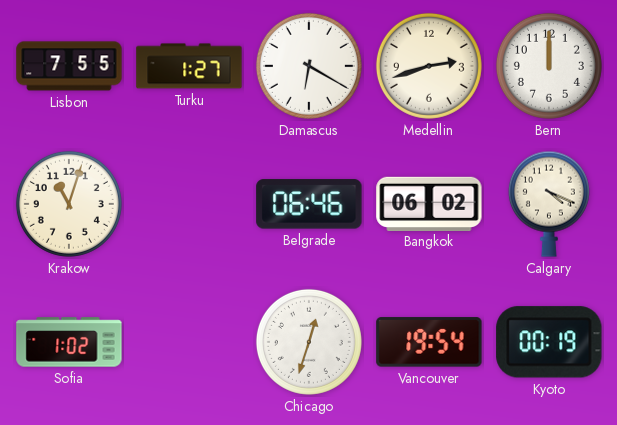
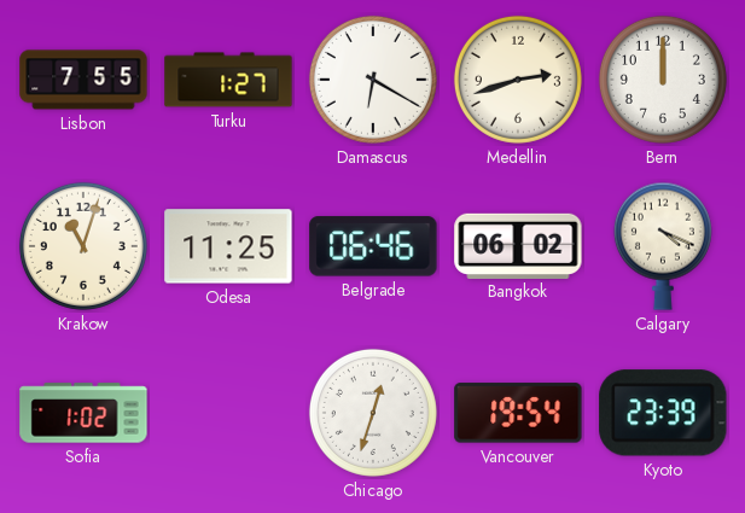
Odesa: none -> 11:25
Kyoto: 00:19 -> 23:39
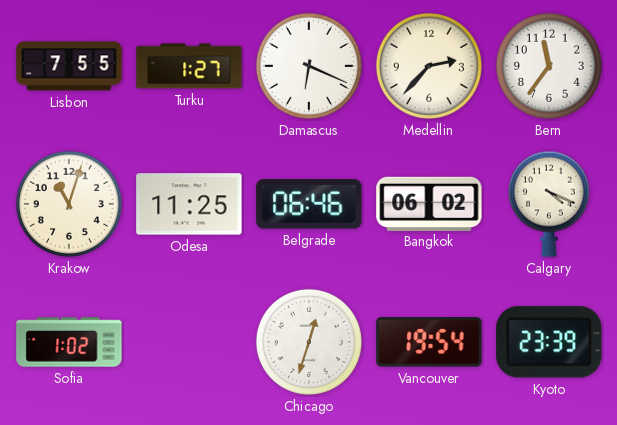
Damascus: 6:20 -> 6:19
Medellin: 2:42 -> 2:37
Bern: 12:00 -> 11:36
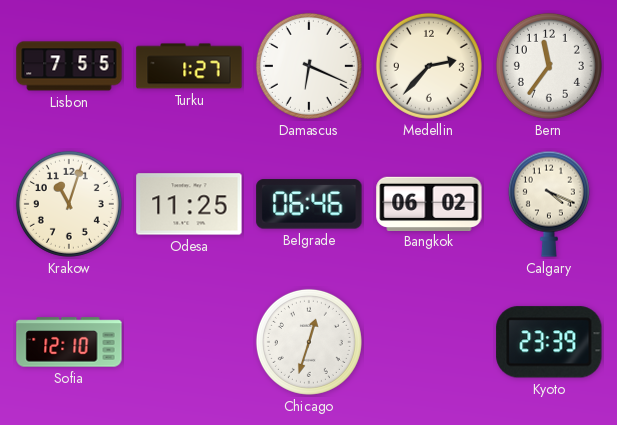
Sofia: 1:02 -> 12:10
Vancouver: 19:54 -> none
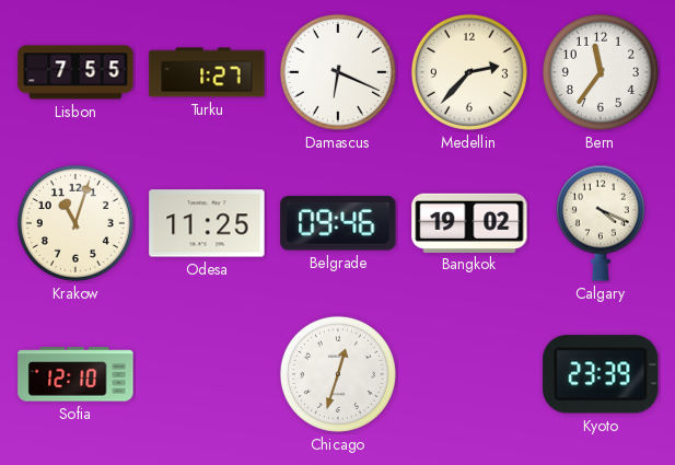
Belgrade: 06:46 -> 09:46
Bangkok: 06:02 -> 19:02
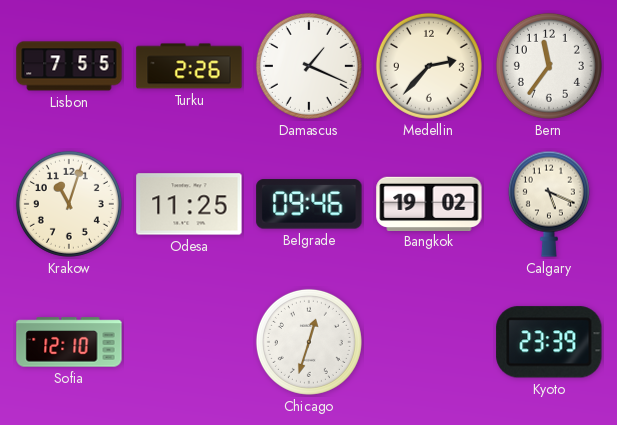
Turku: 1:27 -> 2:26
Damascus: 6:19 -> 1:19
Calgary: 4:19 -> 5:19
